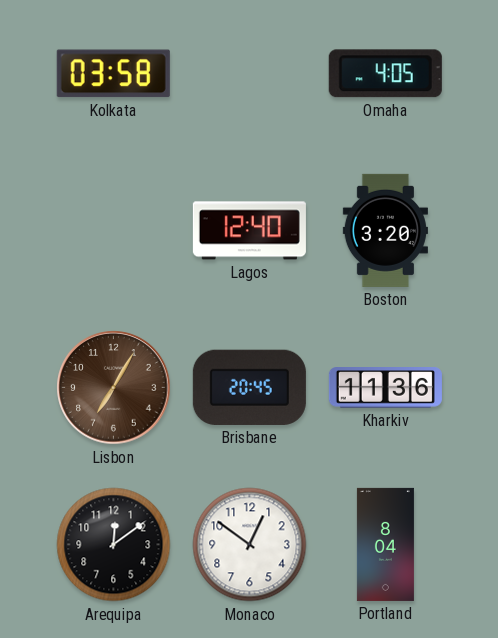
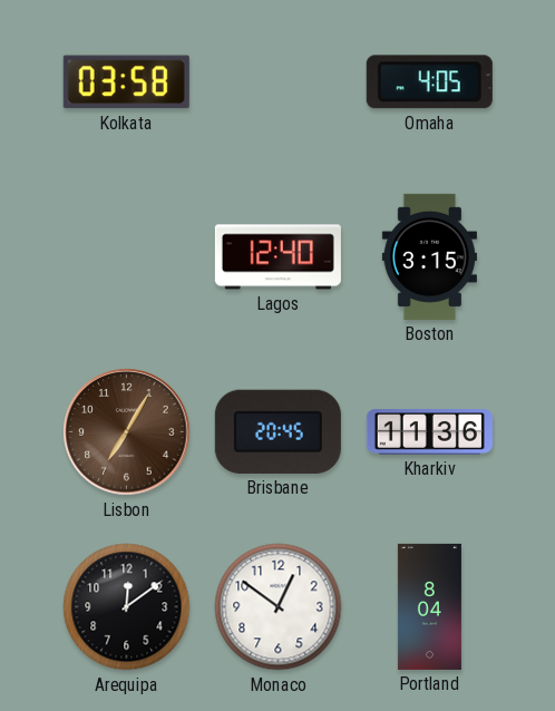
Boston: 3:20 -> 3:15
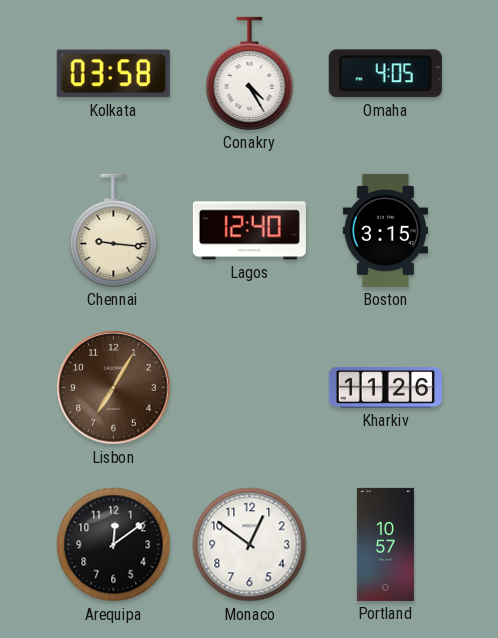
Conakry: none -> 4:25
Chennai: none -> 9:16
Brisbane: 20:45 -> none
Kharkiv: 11:36 -> 11:26
Portland: 8:04 -> 10:57
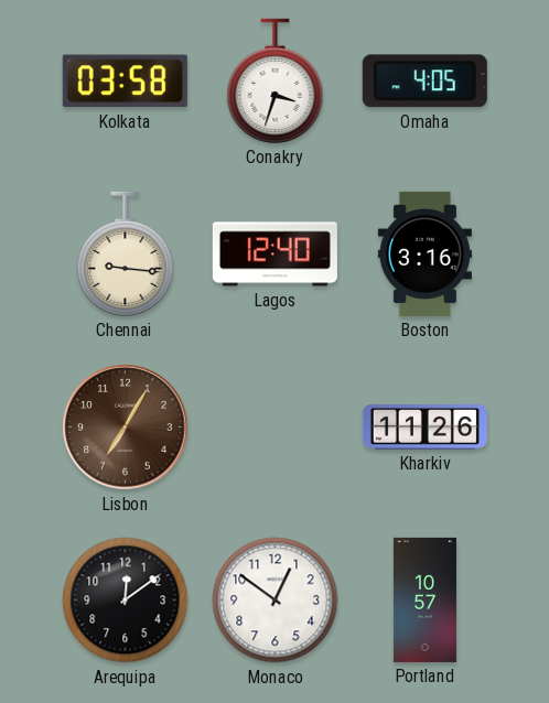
Conakry: 4:25 -> 3:33
Boston: 3:15 -> 3:16
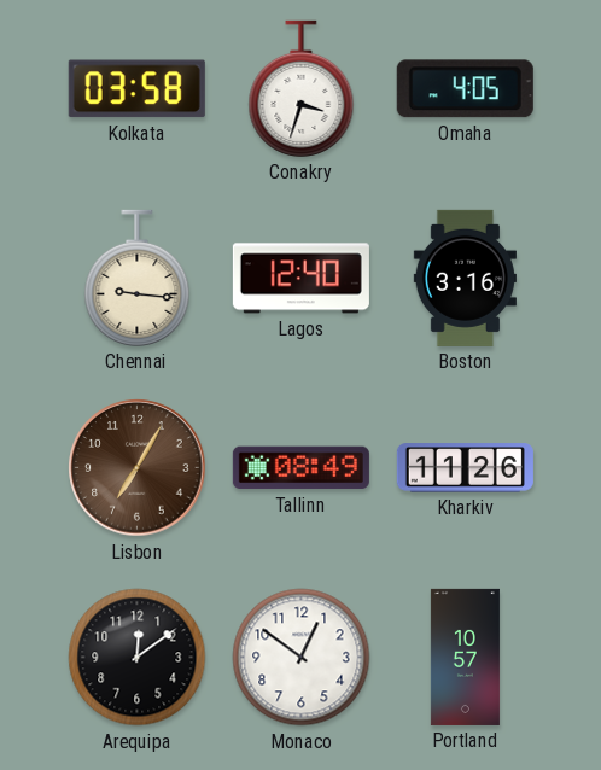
Tallinn: none -> 08:49
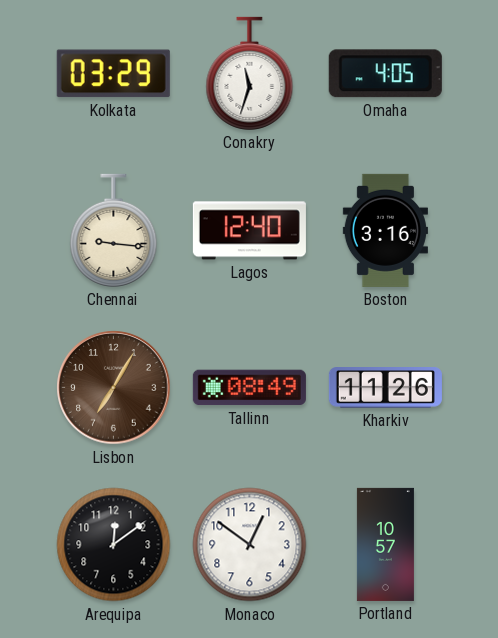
Kolkata: 03:58 -> 03:29
Conakry: 3:33 -> 11:33
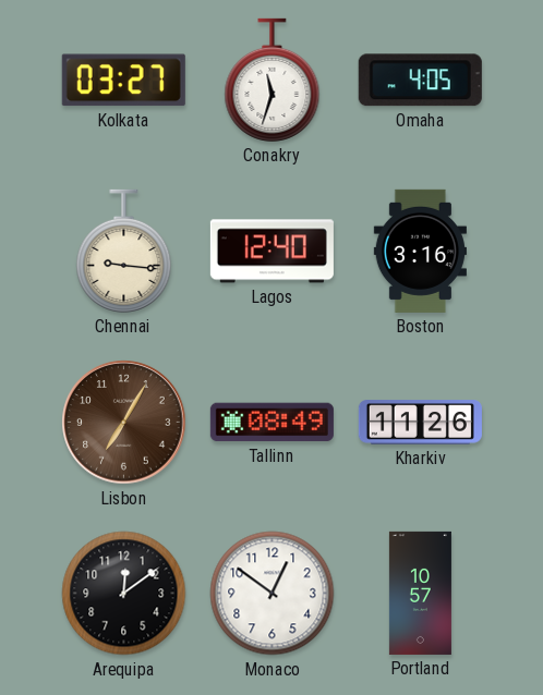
Kolkata: 03:29 -> 03:27
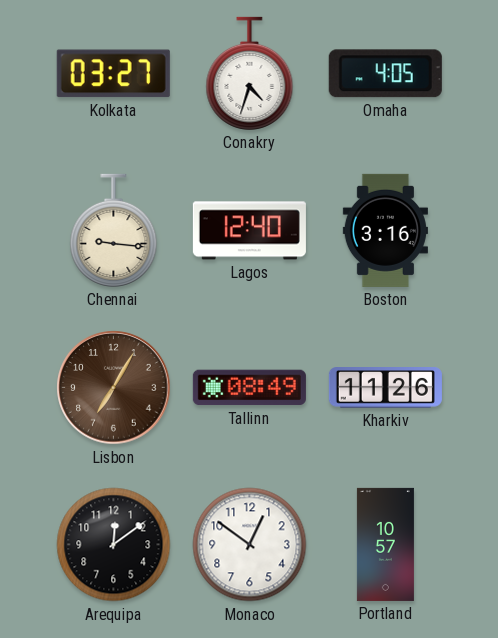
Conakry: 11:33 -> 4:33
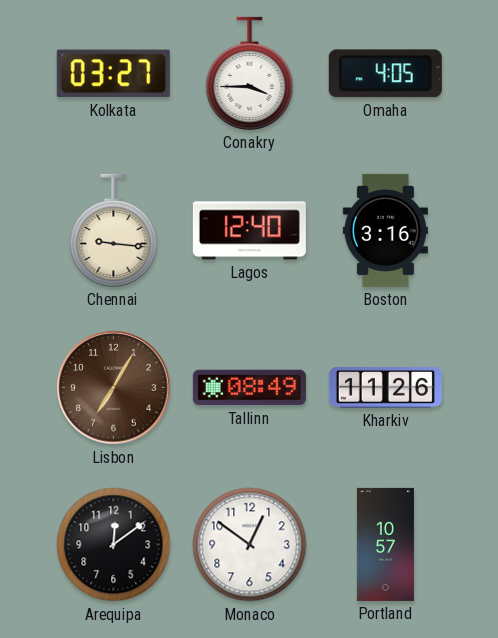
Conakry: 4:33 -> 3:45
